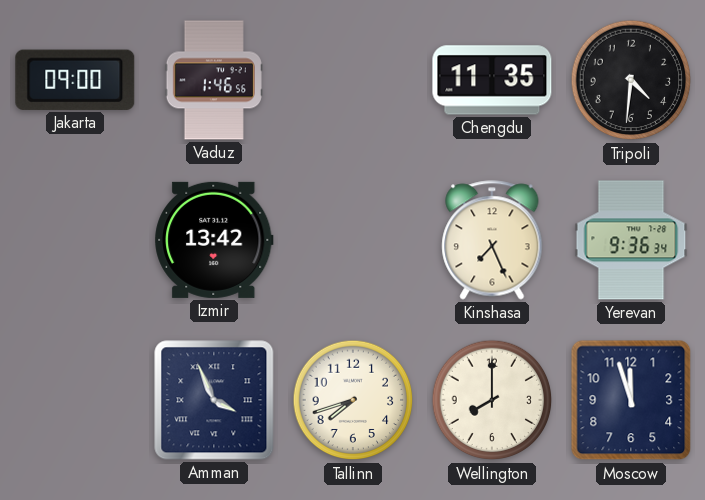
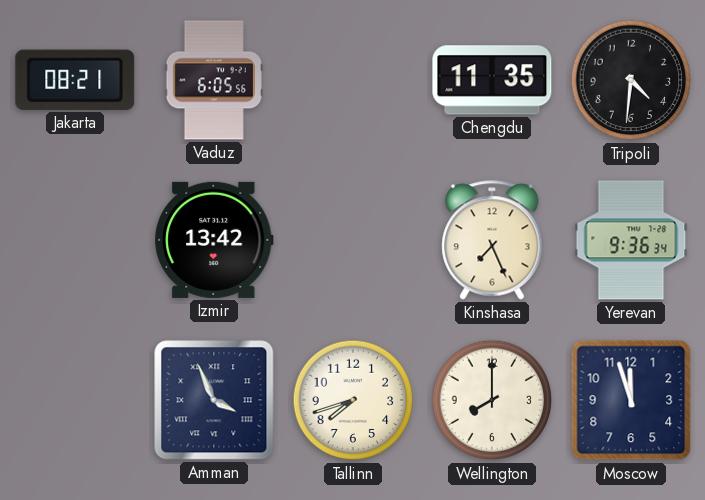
Jakarta: 09:00 -> 08:21
Vaduz: 1:46 -> 6:05
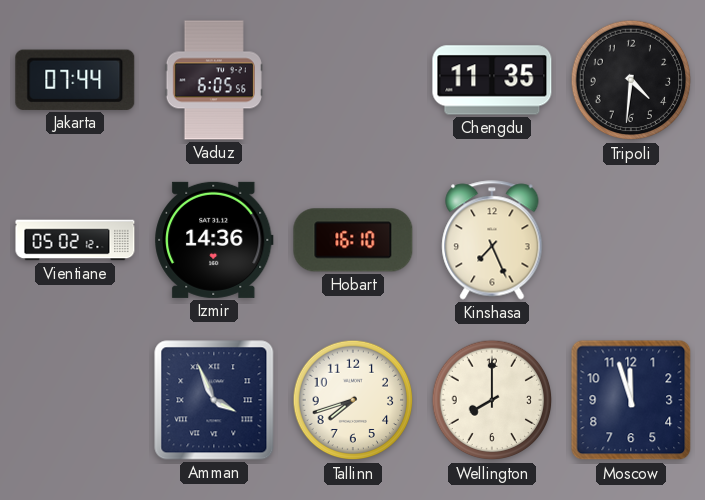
Jakarta: 08:21 -> 07:44
Vientiane: none -> 05:02
Izmir: 13:42 -> 14:36
Hobart: none -> 16:10
Yerevan: 9:36 -> none
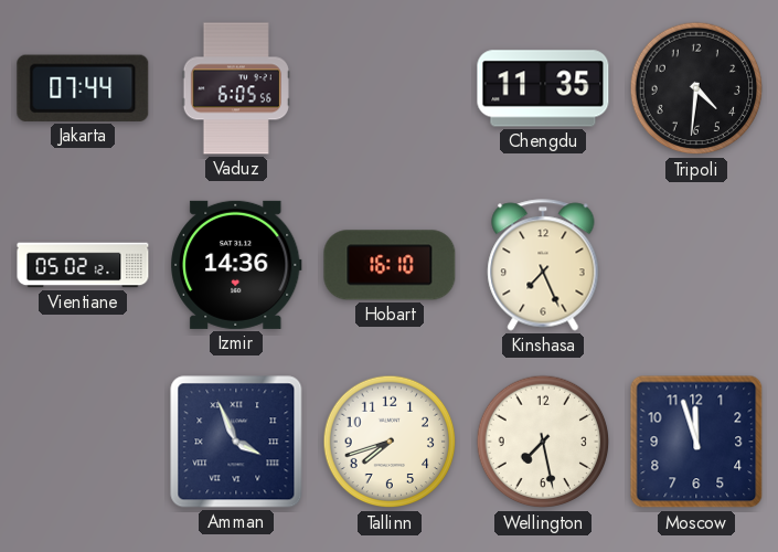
Wellington: 8:00 -> 7:28
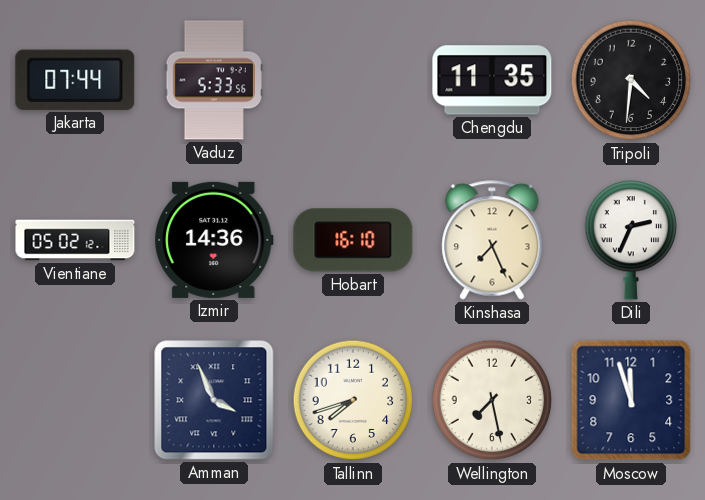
Vaduz: 6:05 -> 5:33
Dili: none -> 2:34
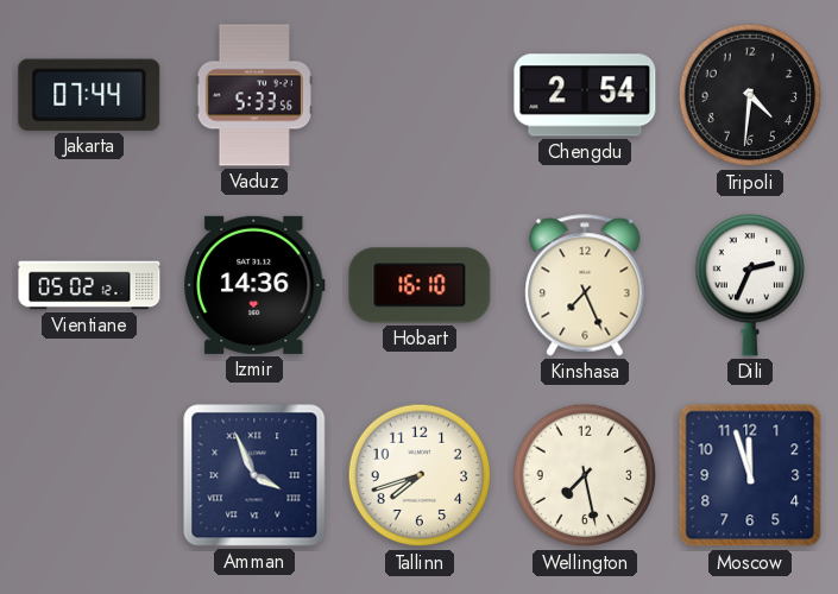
Chengdu: 11:35 -> 2:54
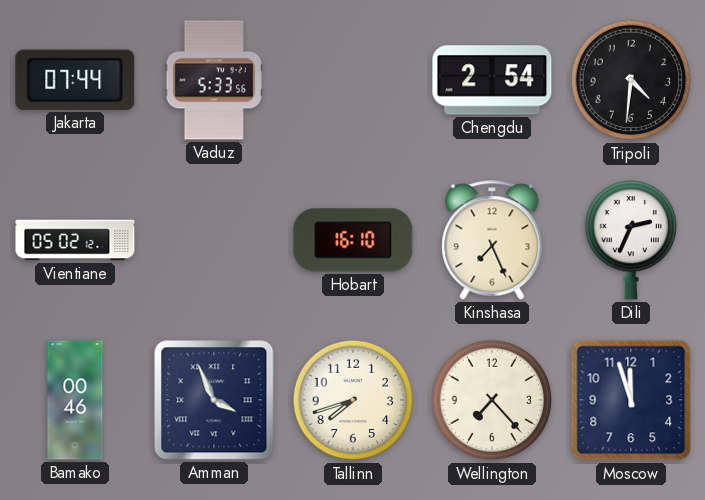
Izmir: 14:36 -> none
Bamako: none -> 00:46
Wellington: 7:28 -> 7:23
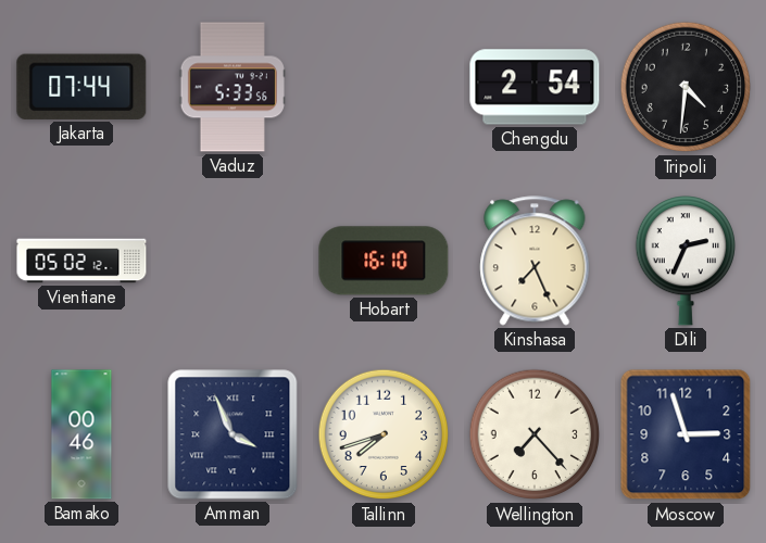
Moscow: 11:57 -> 2:57
